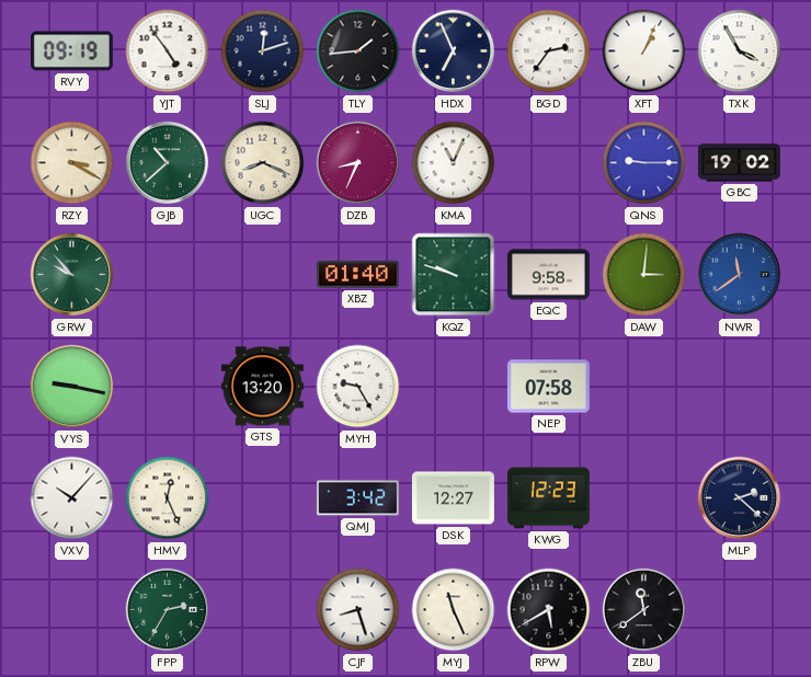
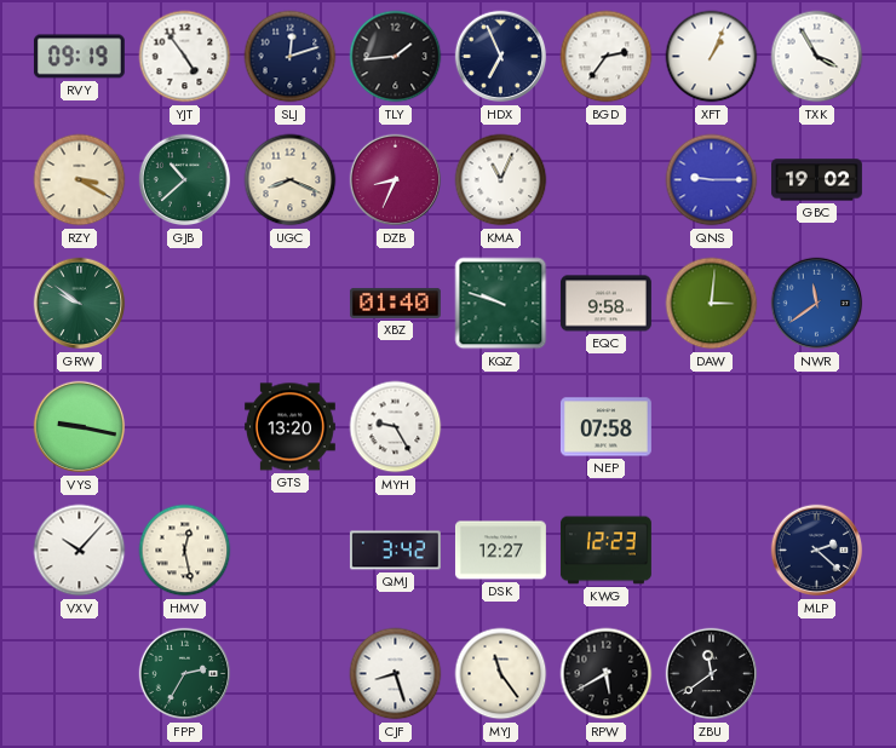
GRW: 9:53 -> 9:51
HMV: 12:26 -> 12:28
MYJ: 11:26 -> 11:24
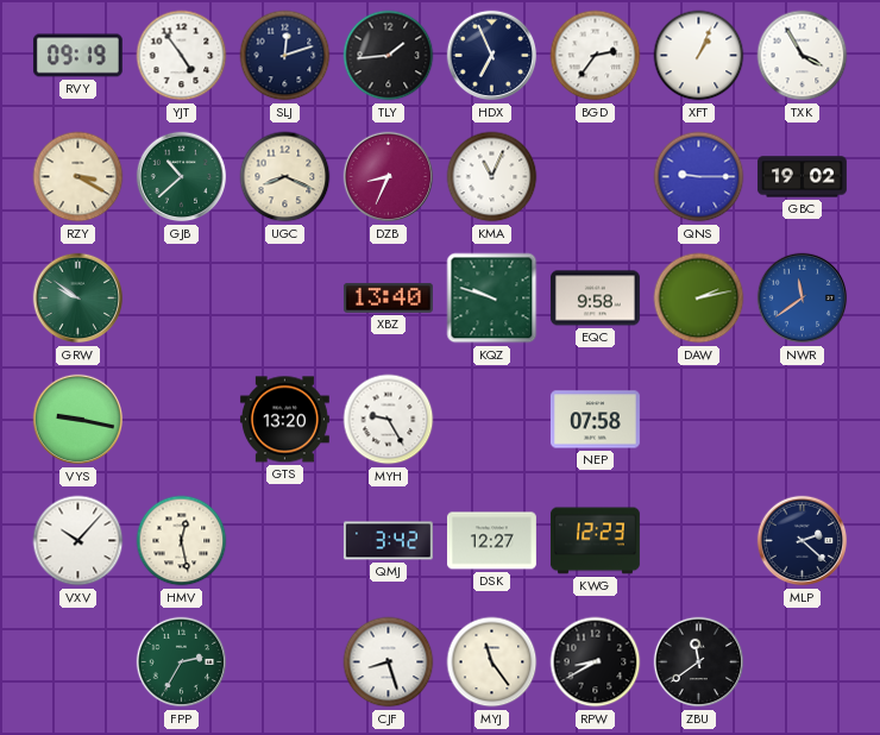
XBZ: 01:40 -> 13:40
DAW: 3:01 -> 2:13
RPW: 5:40 -> 8:40
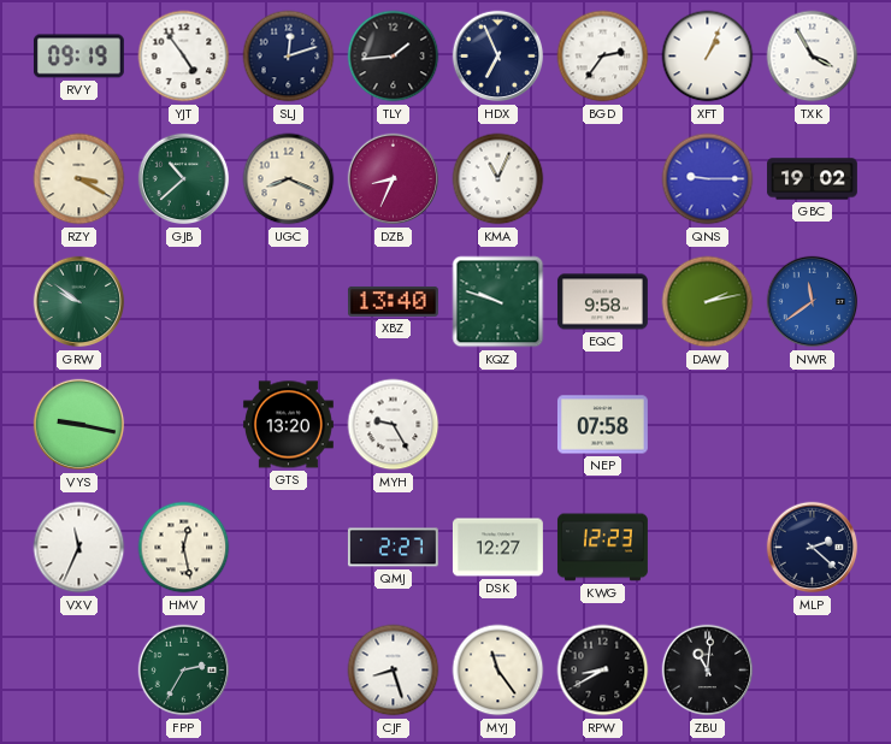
VXV: 10:07 -> 11:34
QMJ: 3:42 -> 2:27
ZBU: 11:39 -> 11:01
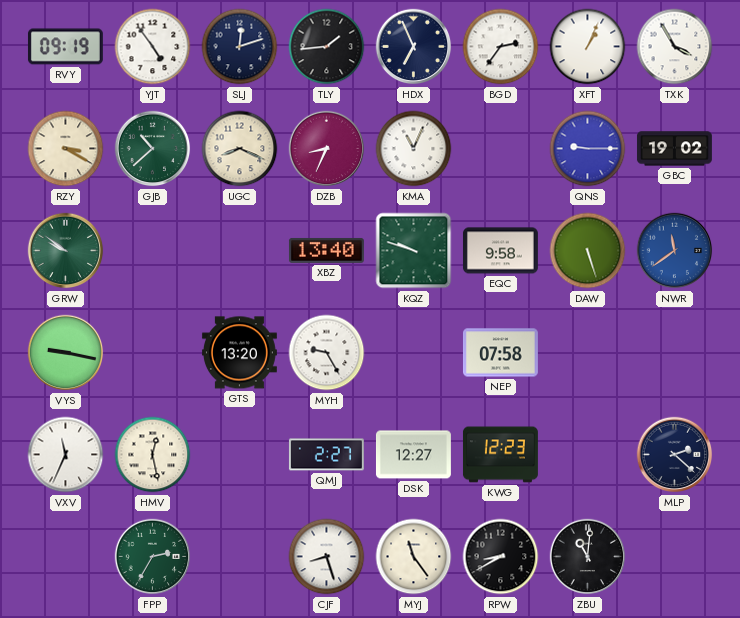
DAW: 2:13 -> 5:27
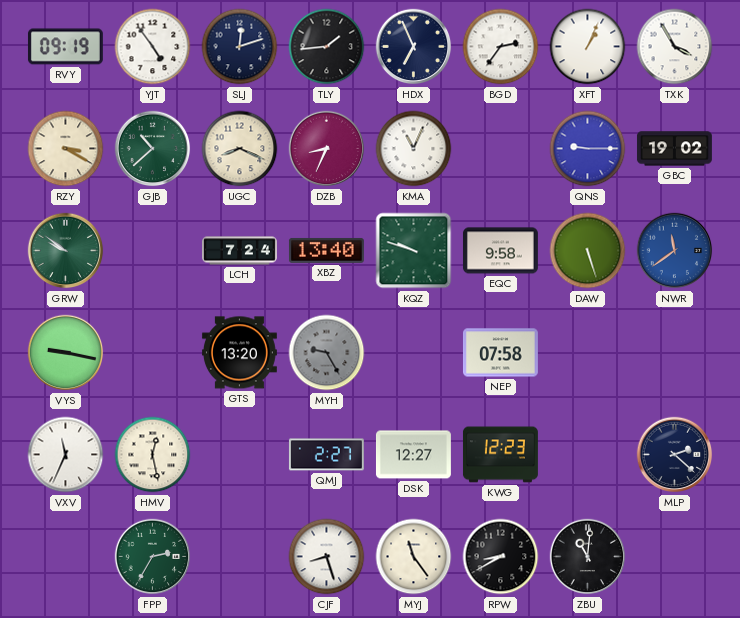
LCH: none -> 7:24
MYH dial: white -> grey
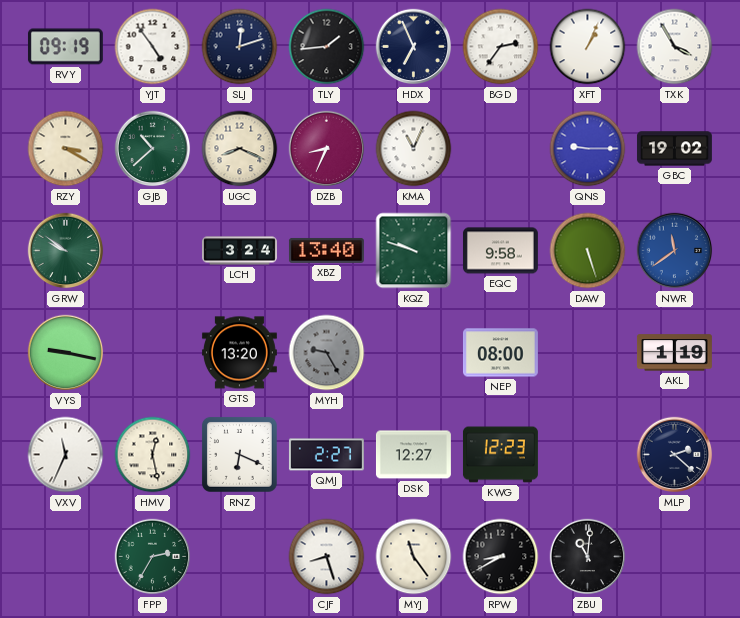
LCH: 7:24 -> 3:24
NEP: 07:58 -> 08:00
AKL: none -> 1:19
RNZ: none -> 6:19
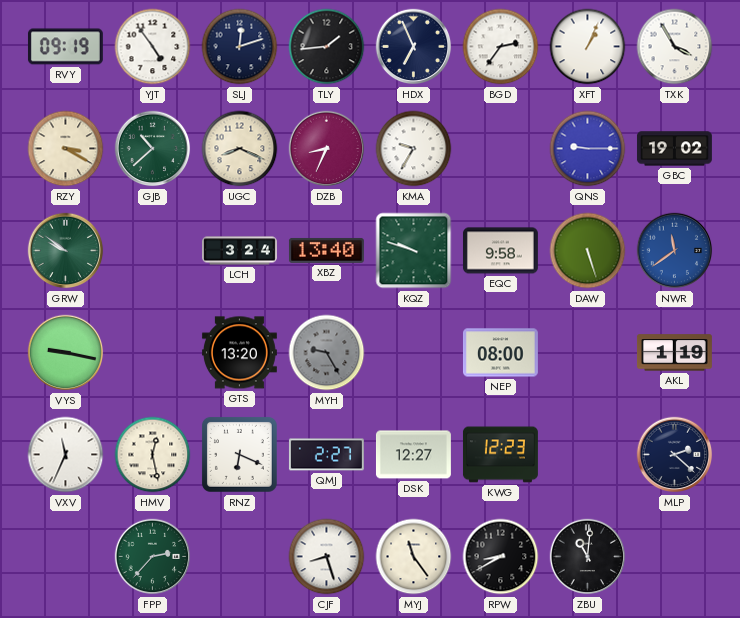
KMA: 11:04 -> 9:35
FPP: 2:35 -> 2:37
